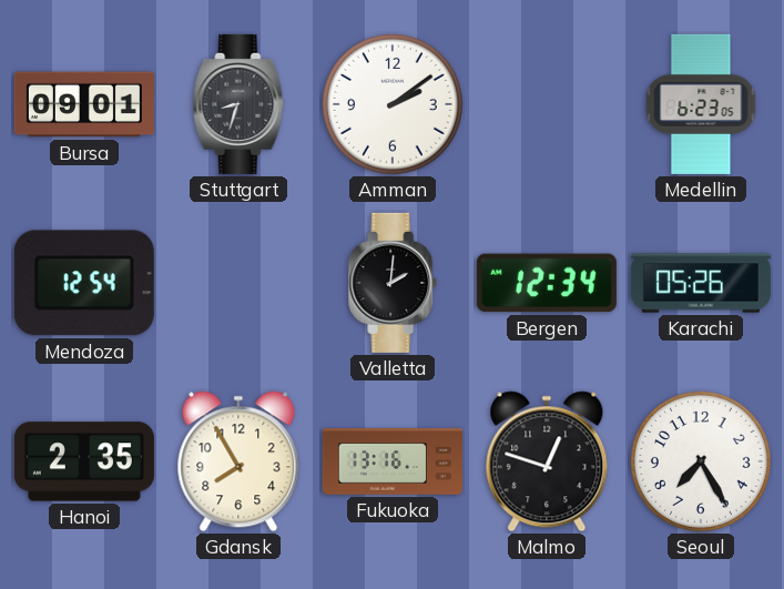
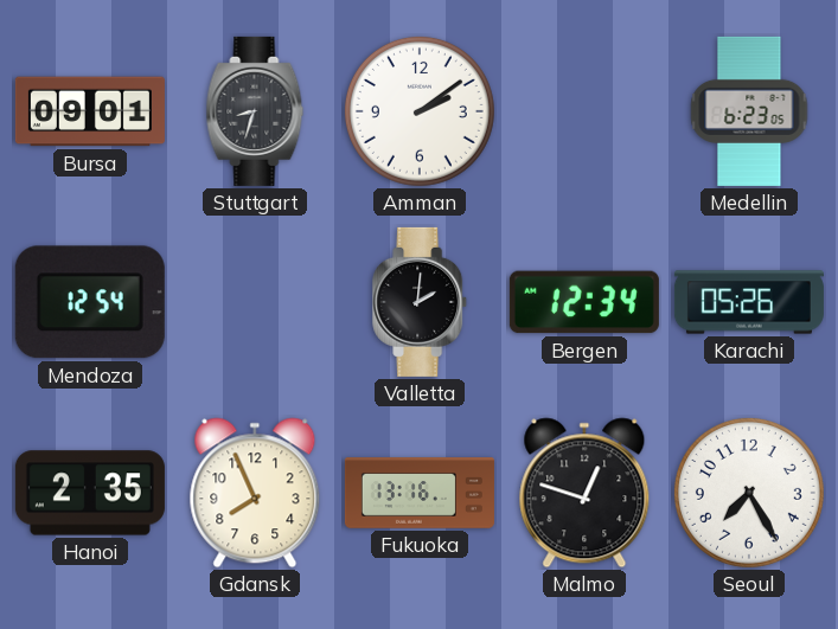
Gdansk: 7:55 -> 7:56
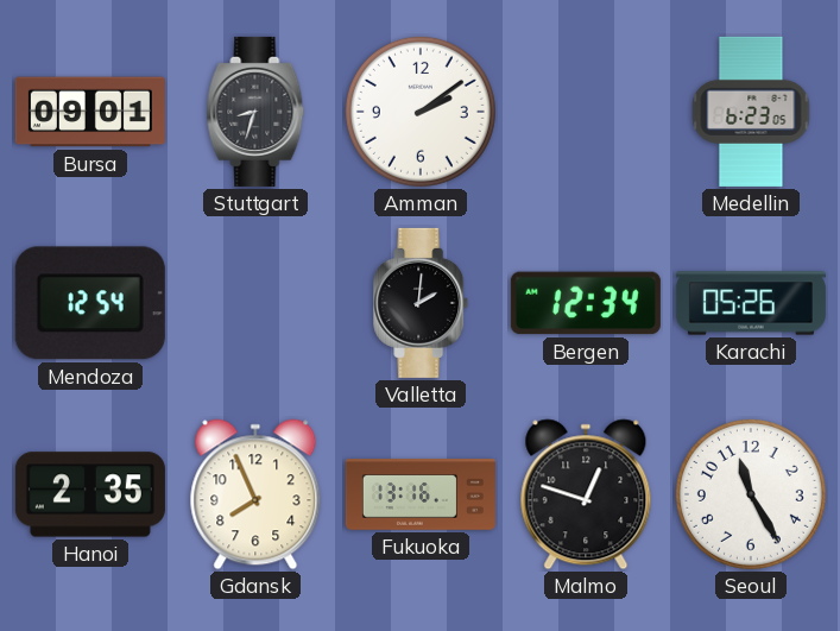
Seoul: 7:25 -> 11:25
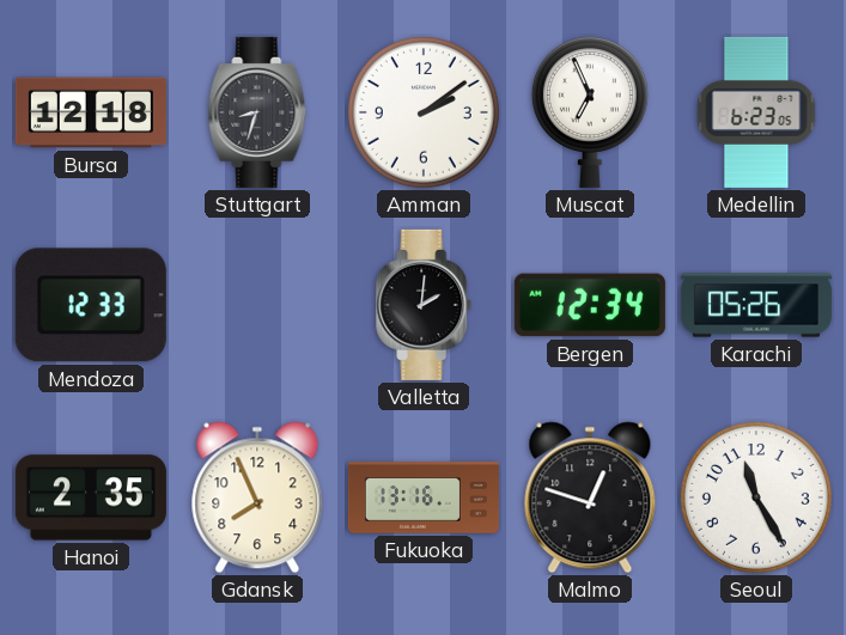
Bursa: 09:01 -> 12:18
Muscat: none -> 6:56
Mendoza: 12:54 -> 12:33
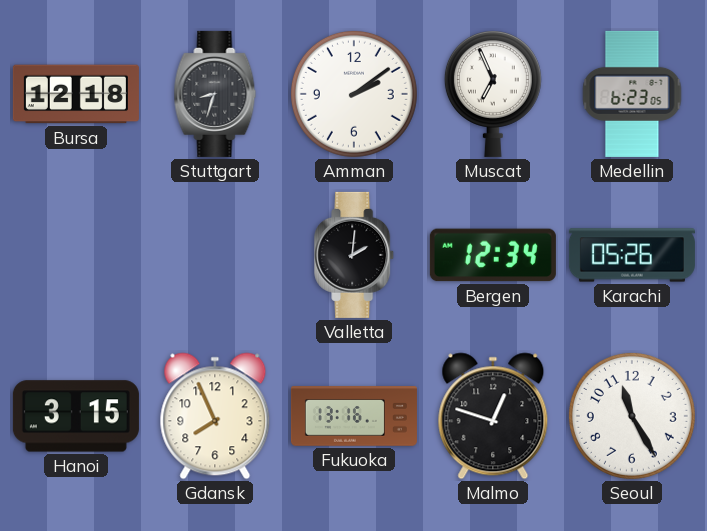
Mendoza: 12:33 -> none
Hanoi: 2:35 -> 3:15
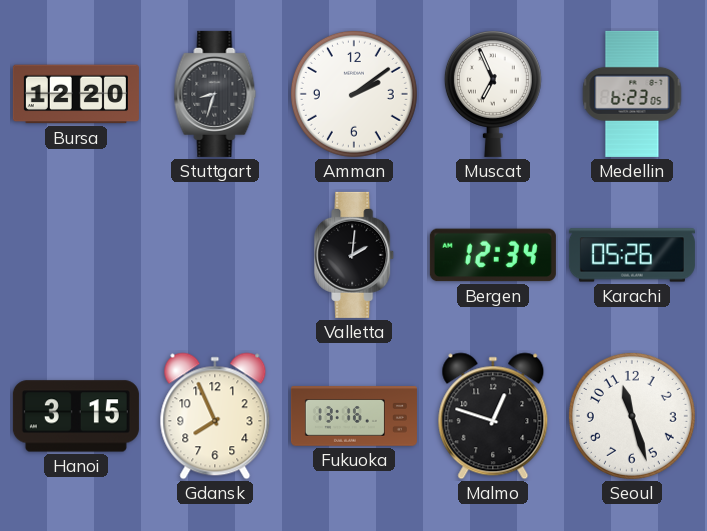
Bursa: 12:18 -> 12:20
Seoul: 11:25 -> 11:27
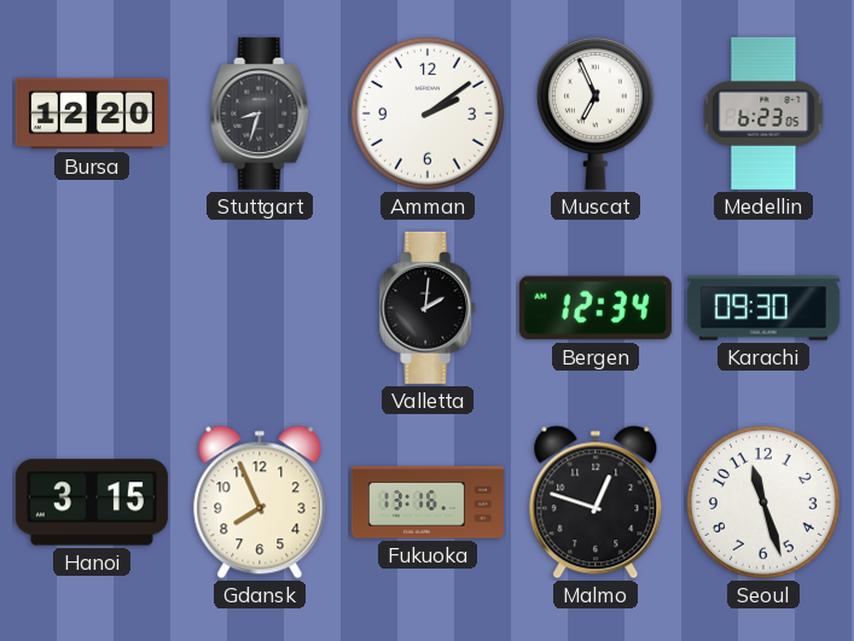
Karachi: 05:26 -> 09:30
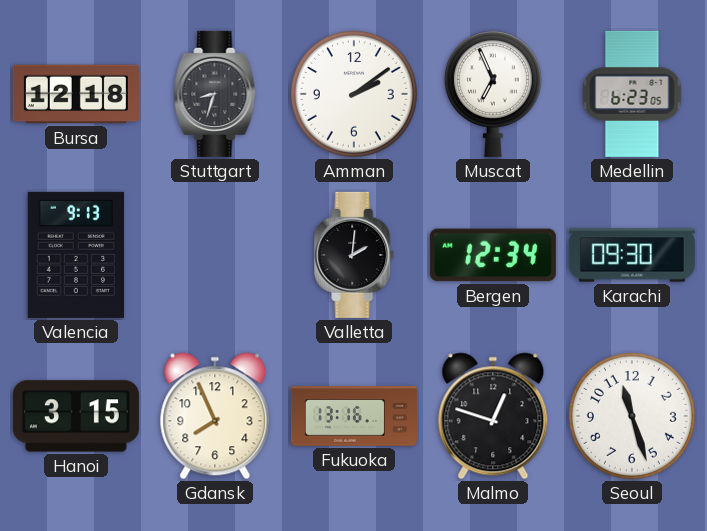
Bursa: 12:20 -> 12:18
Valencia: none -> 9:13
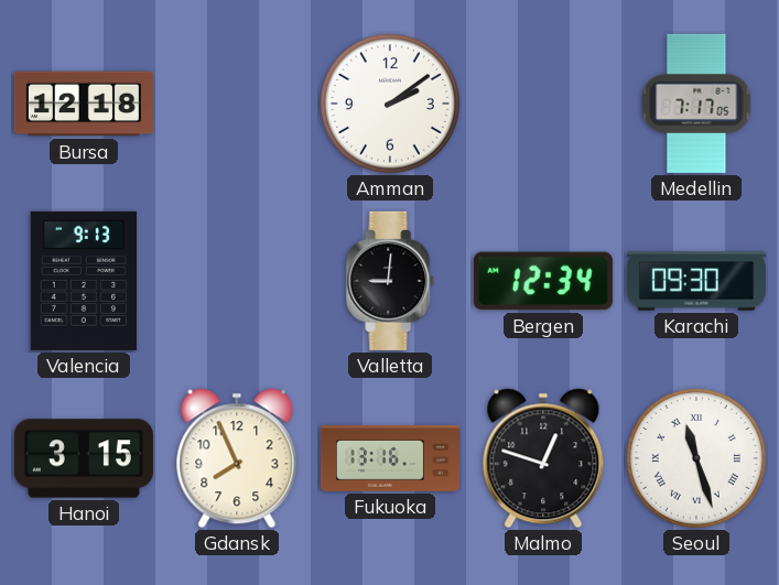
Stuttgart: 8:33 -> none
Muscat: 6:56 -> none
Medellin: 6:23 -> 7:17
Valletta: 2:01 -> 9:01
Seoul numerals: Arabic -> Roman
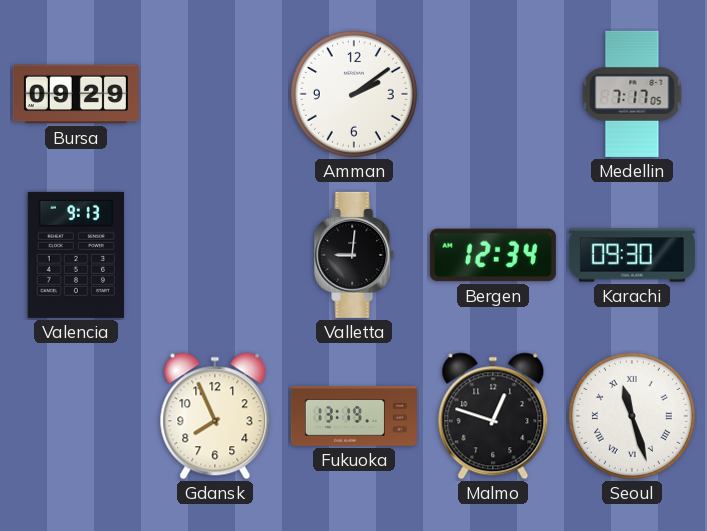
Bursa: 12:18 -> 09:29
Hanoi: 3:15 -> none
Fukuoka: 13:16 -> 13:19
